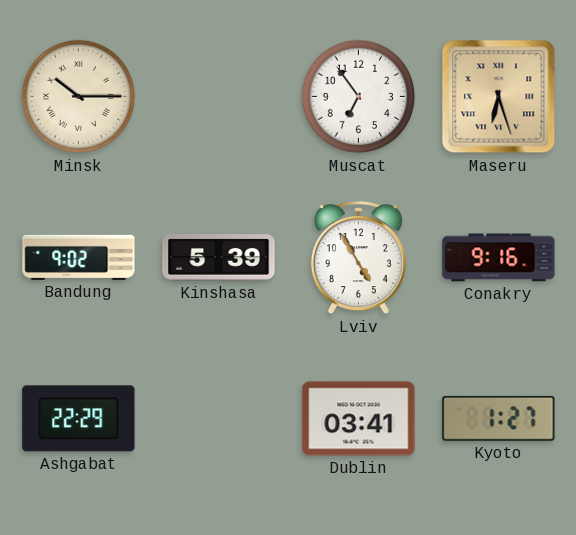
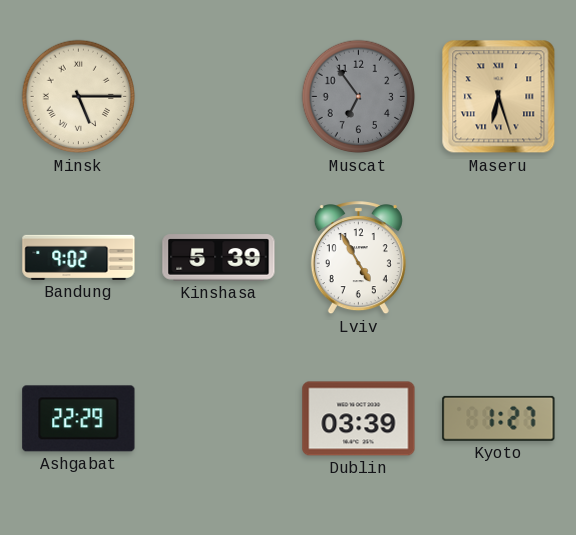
Minsk: 10:15 -> 5:15
Muscat dial: white -> grey
Conakry: 9:16 -> none
Dublin: 03:41 -> 03:39
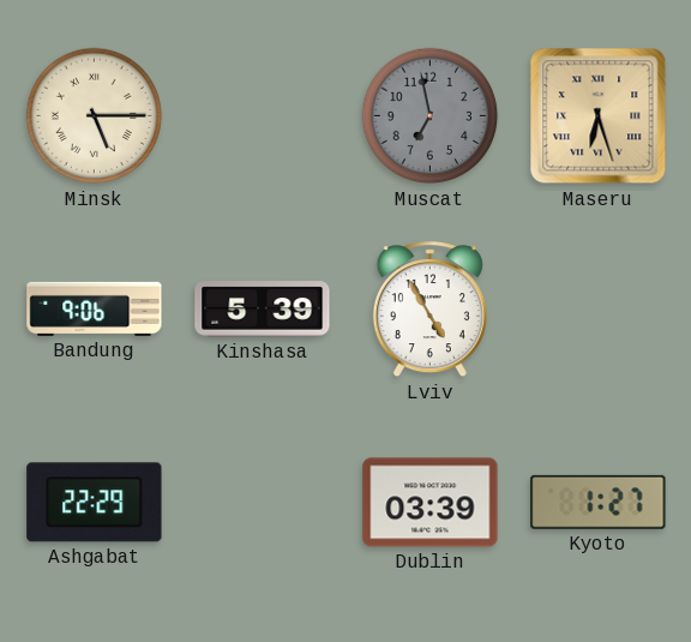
Muscat: 6:54 -> 6:58
Bandung: 9:02 -> 9:06
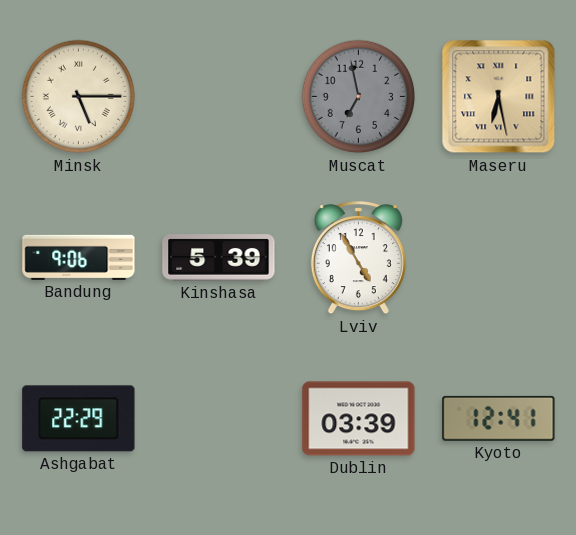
Maseru: 6:27 -> 6:28
Kyoto: 1:27 -> 12:41
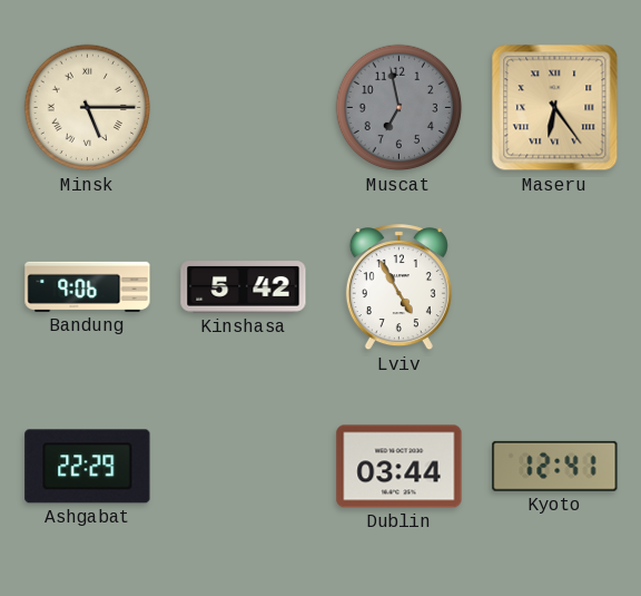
Maseru: 6:28 -> 6:24
Kinshasa: 5:39 -> 5:42
Dublin: 03:39 -> 03:44
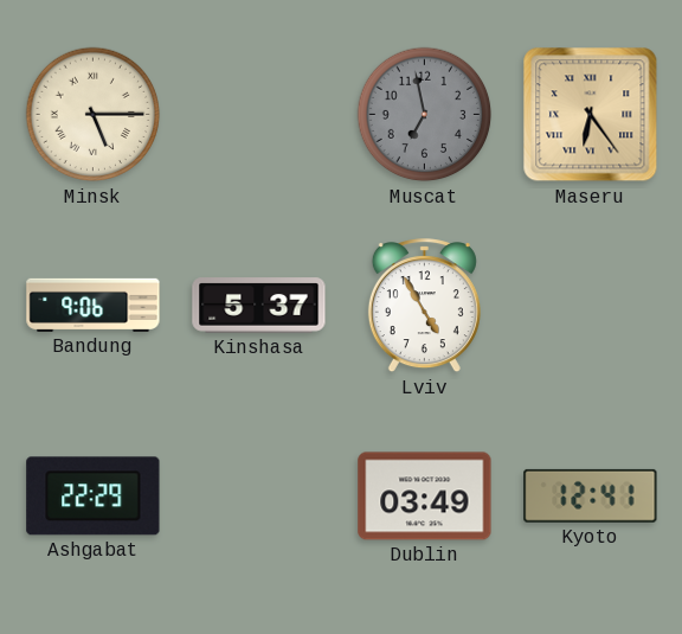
Kinshasa: 5:42 -> 5:37
Dublin: 03:44 -> 03:49
